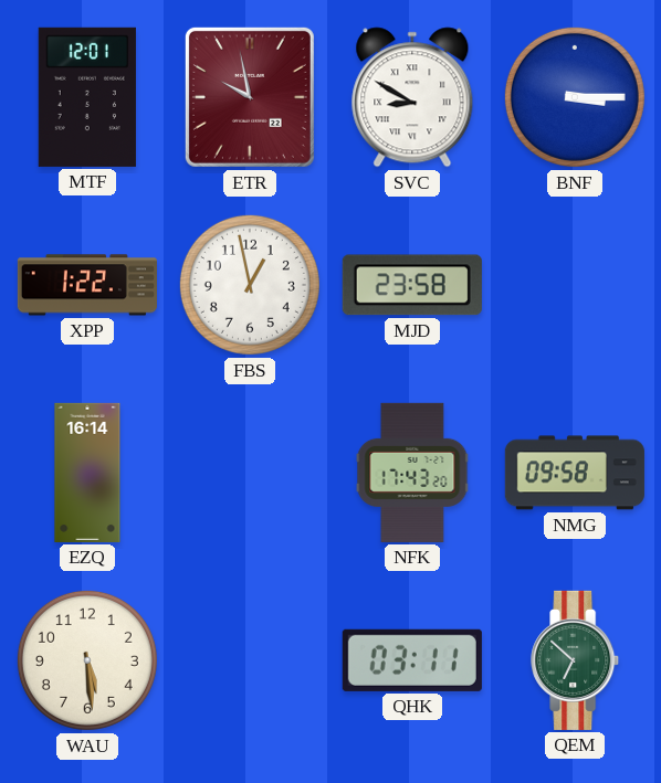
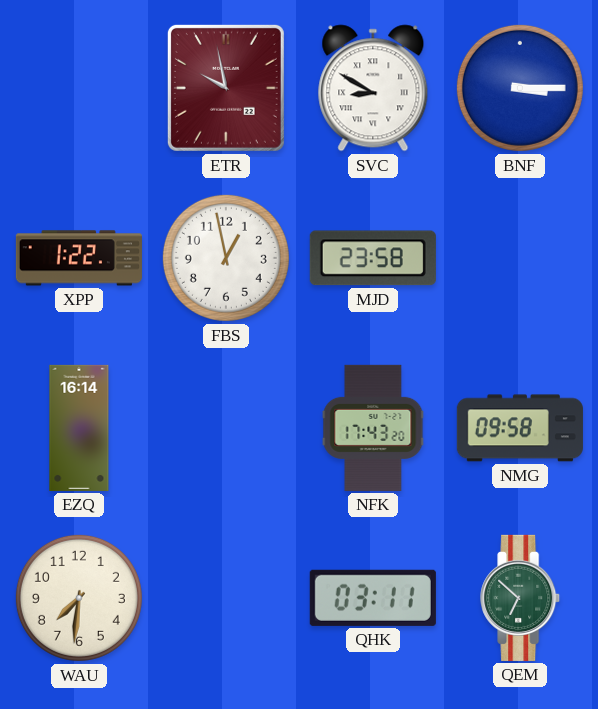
MTF: 12:01 -> none
WAU: 5:29 -> 7:31
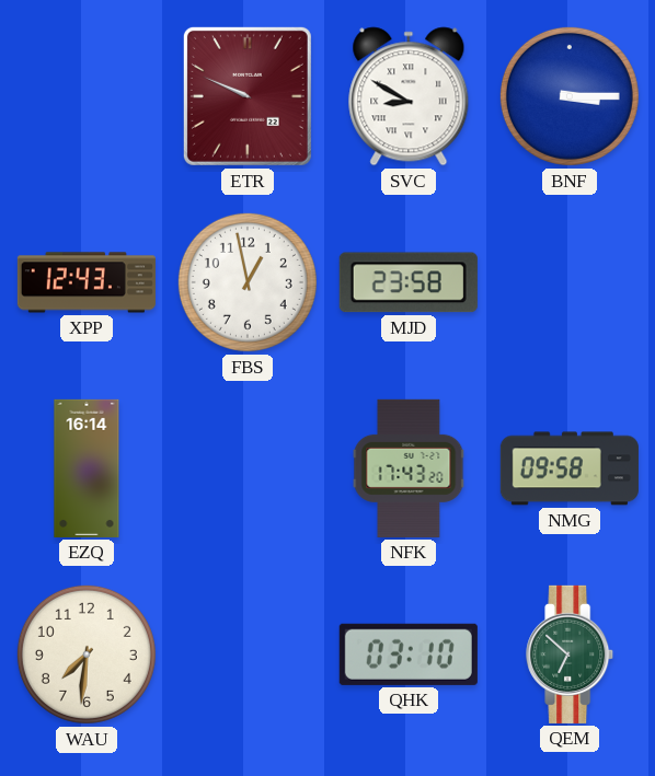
ETR: 9:58 -> 9:49
XPP: 1:22 -> 12:43
QHK: 03:11 -> 03:10
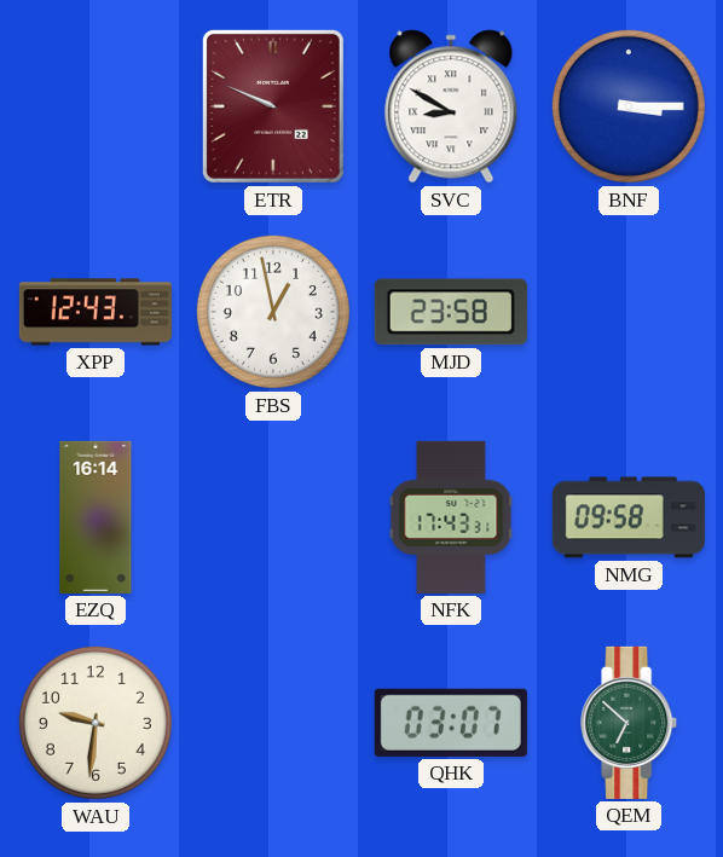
NFK: 17:43:20 -> 17:43:31
WAU: 7:31 -> 9:31
QHK: 03:10 -> 03:07
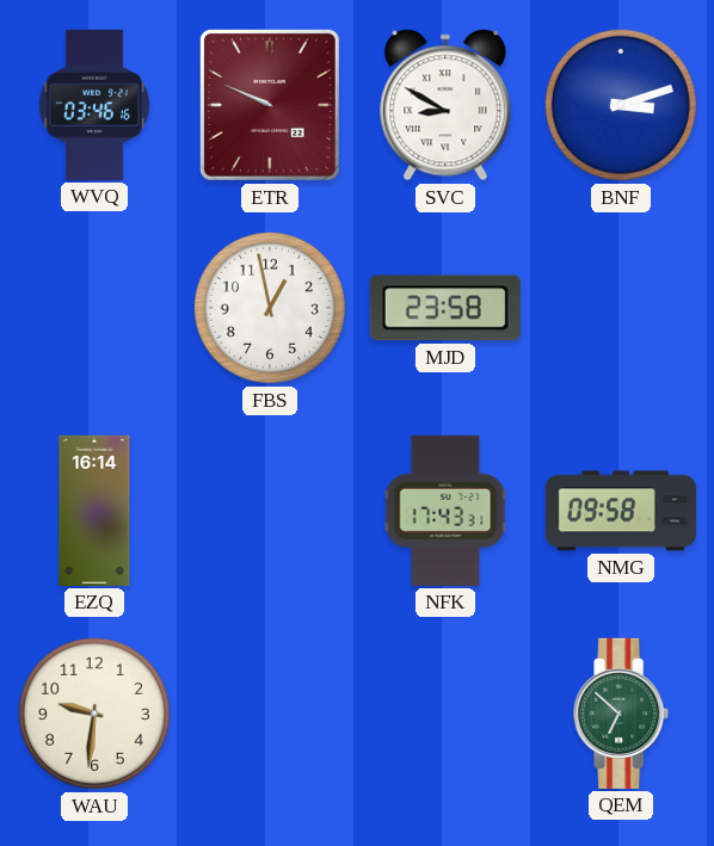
WVQ: none -> 03:46
BNF: 3:15 -> 3:12
XPP: 12:43 -> none
QHK: 03:07 -> none
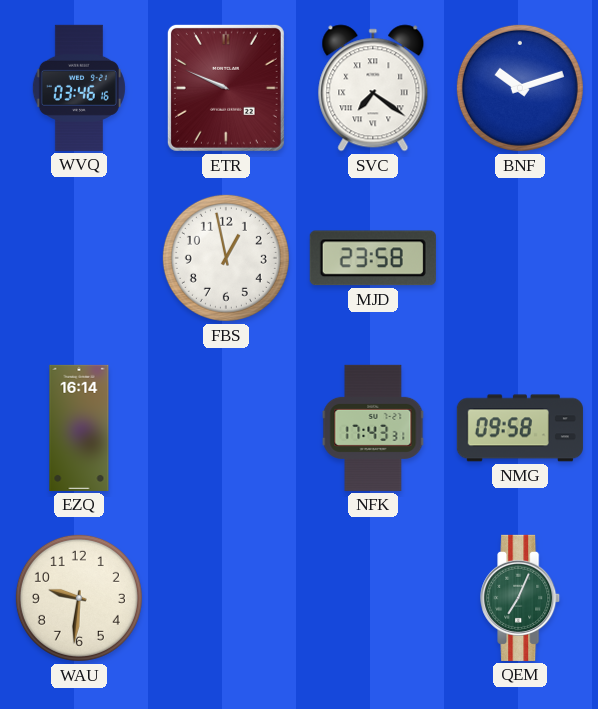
SVC: 8:50 -> 7:21
BNF: 3:12 -> 10:12
QEM: 6:52 -> 7:04
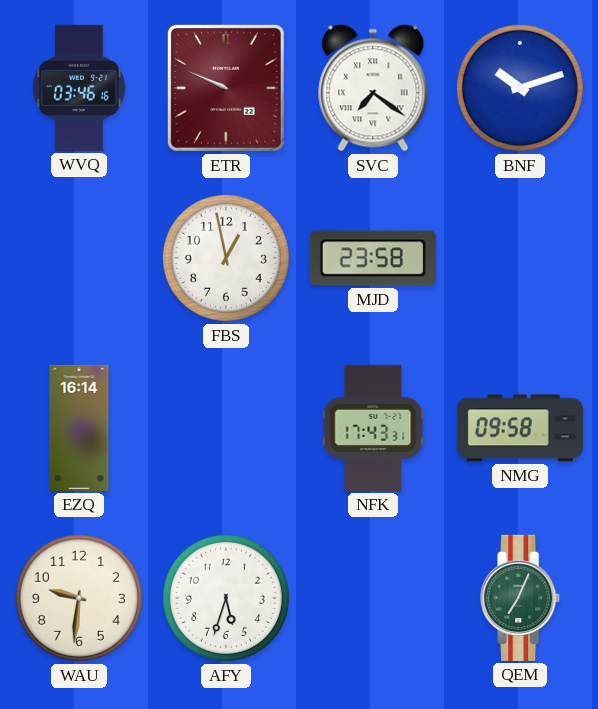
AFY: none -> 5:33
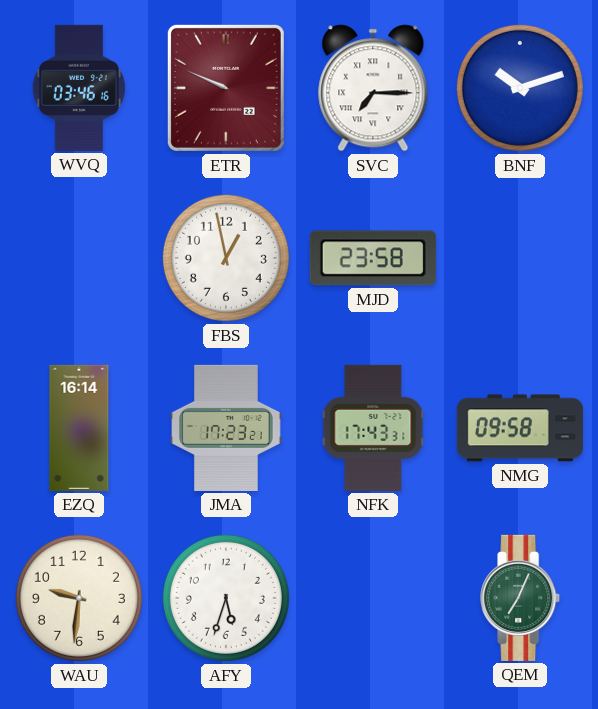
SVC: 7:21 -> 7:15
JMA: none -> 17:23
